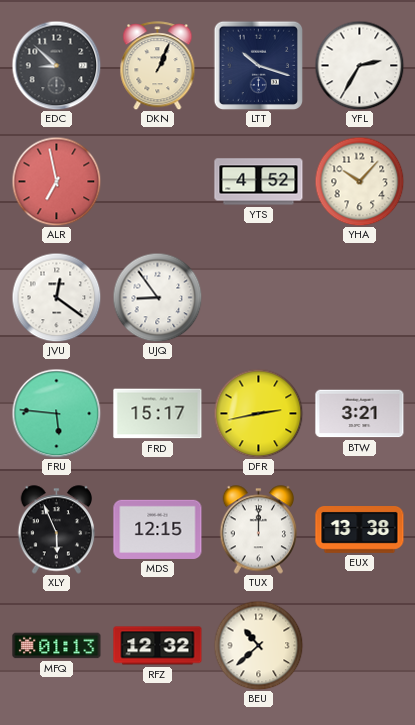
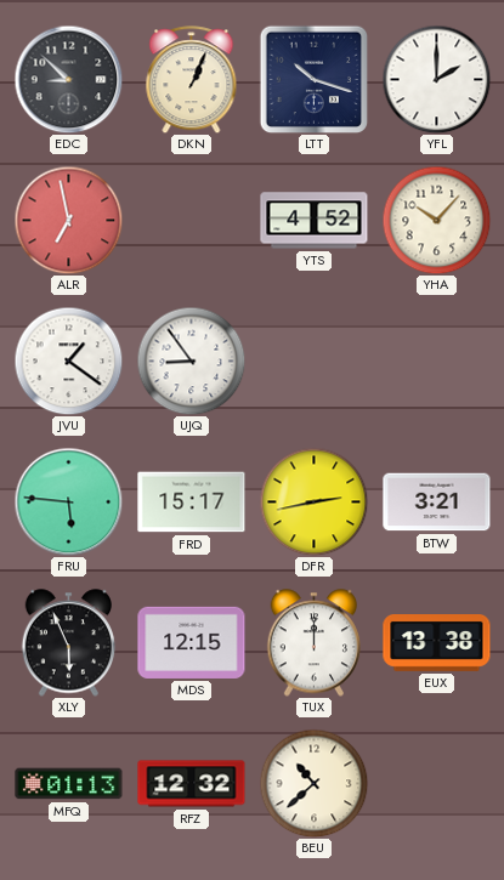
YFL: 2:35 -> 2:00
JVU: 12:21 -> 1:21
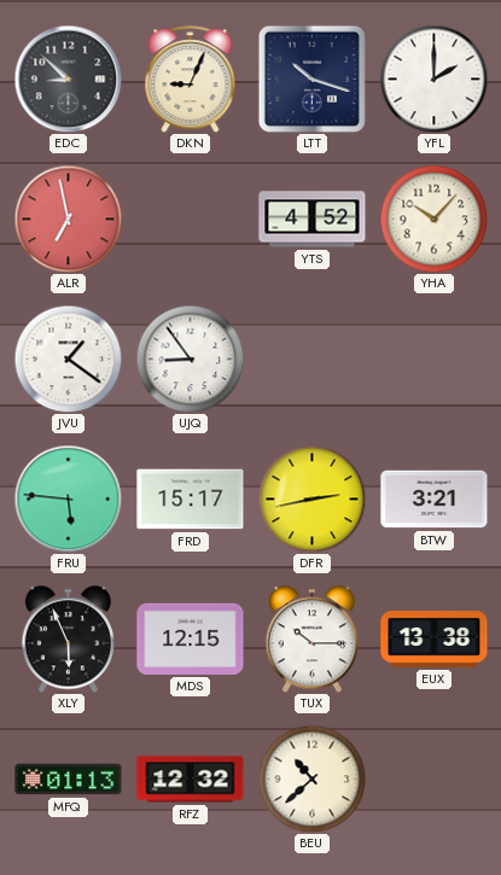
DKN: 1:04 -> 9:04
TUX: 12:00 -> 10:15
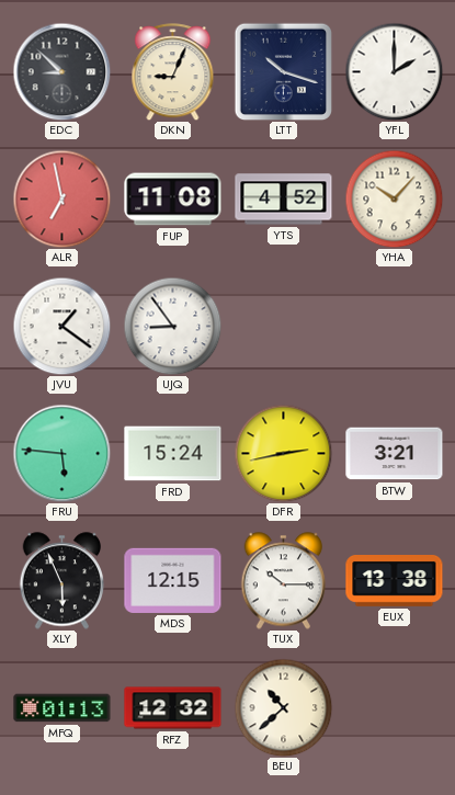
FUP: none -> 11:08
FRD: 15:17 -> 15:24
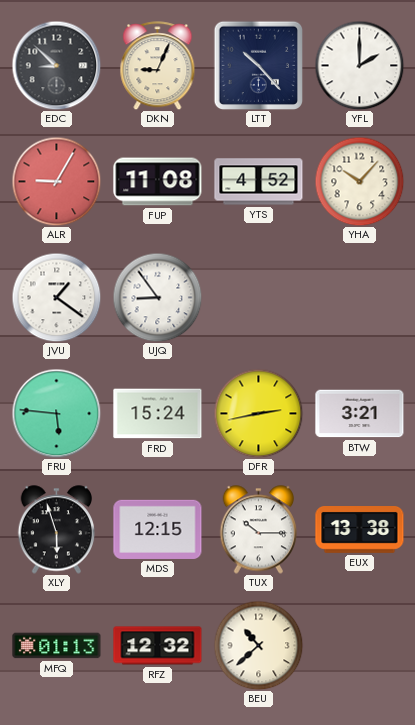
LTT: 10:18 -> 10:23
ALR: 6:58 -> 9:05
XLY: 5:56 -> 5:57
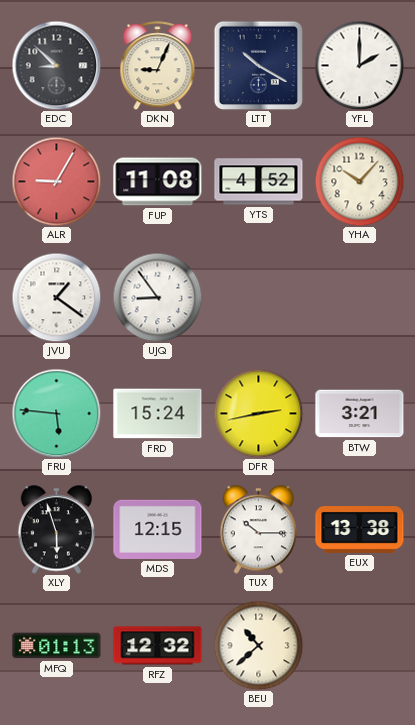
LTT: 10:23 -> 10:20
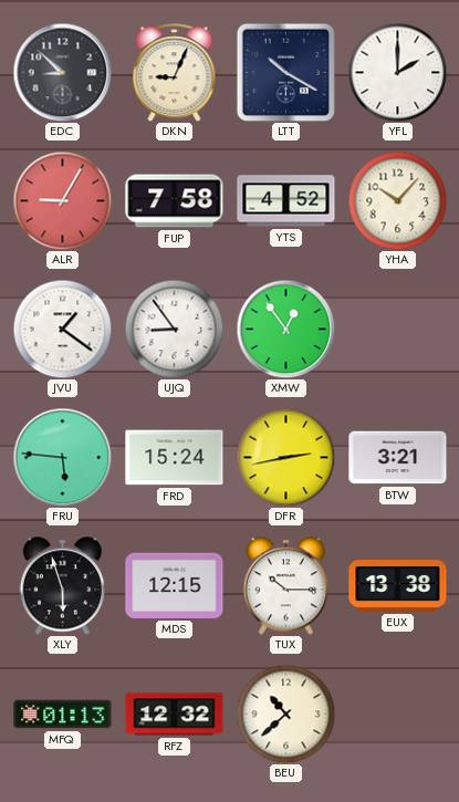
FUP: 11:08 -> 7:58
XMW: none -> 12:54
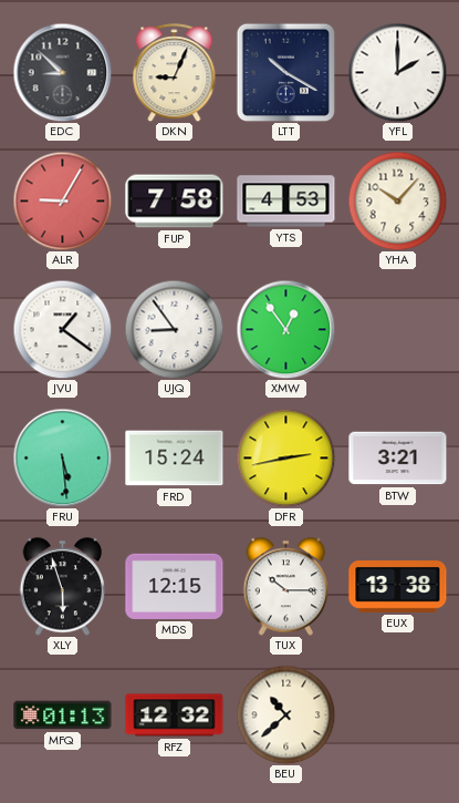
YTS: 4:52 -> 4:53
FRU: 5:46 -> 5:29
